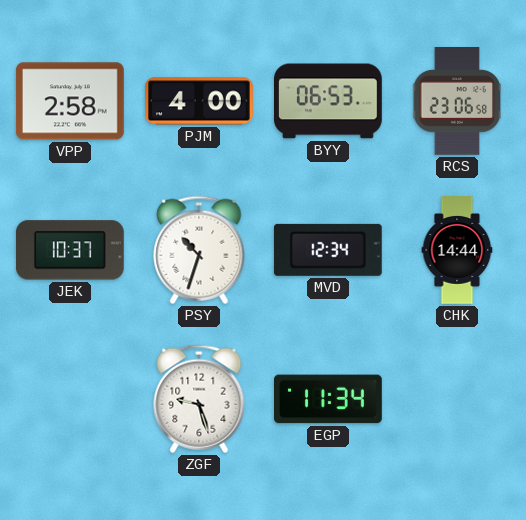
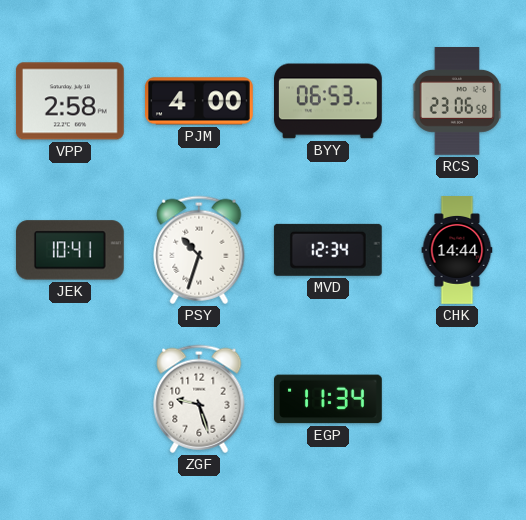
JEK: 10:37 -> 10:41
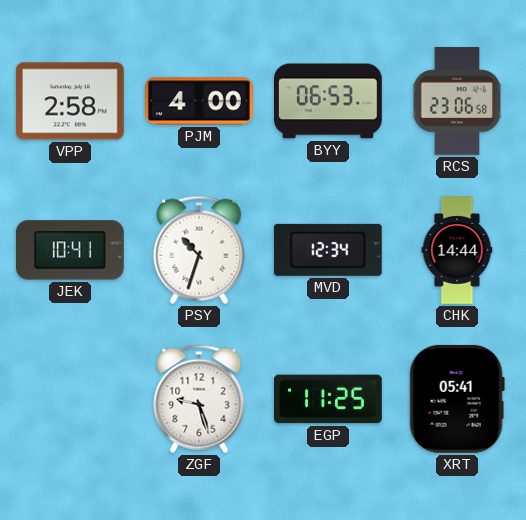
EGP: 11:34 -> 11:25
XRT: none -> 05:41
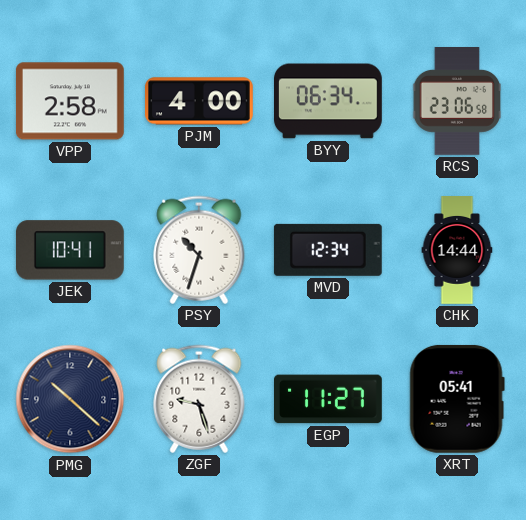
BYY: 06:53 -> 06:34
PMG: none -> 10:22
EGP: 11:25 -> 11:27
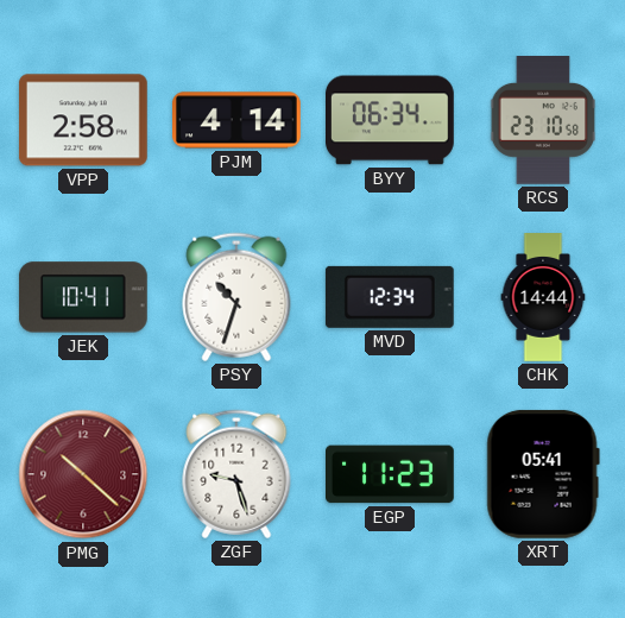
PJM: 4:00 -> 4:14
RCS: 23:06 -> 23:10
PMG dial: navy -> burgundy
EGP: 11:27 -> 11:23
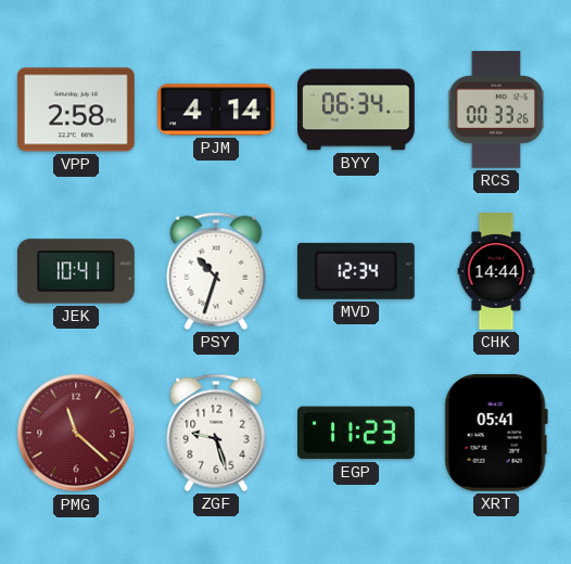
RCS: 23:10 -> 00:33
PMG: 10:22 -> 11:22
